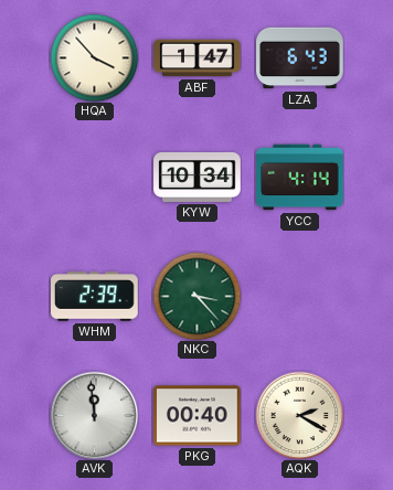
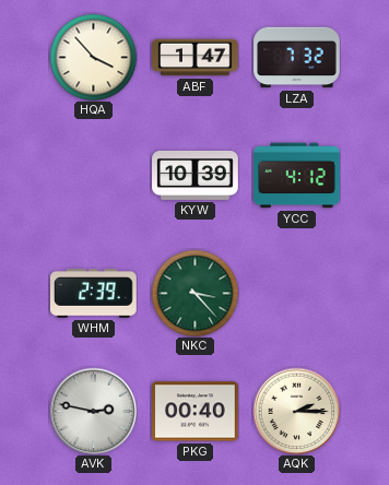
LZA: 6:43 -> 7:32
KYW: 10:34 -> 10:39
YCC: 4:14 -> 4:12
AVK: 11:59 -> 2:47
AQK: 2:20 -> 2:15
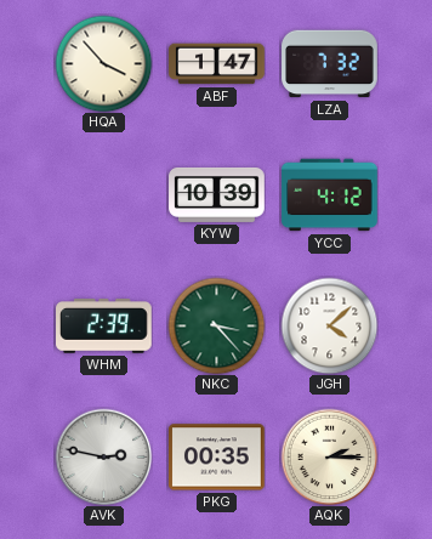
JGH: none -> 4:08
PKG: 00:40 -> 00:35
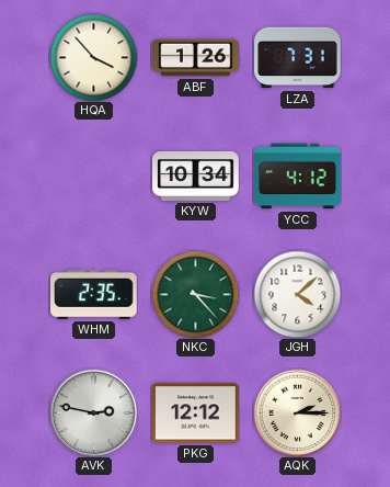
ABF: 1:47 -> 1:26
LZA: 7:32 -> 7:31
KYW: 10:39 -> 10:34
WHM: 2:39 -> 2:35
PKG: 00:35 -> 12:12
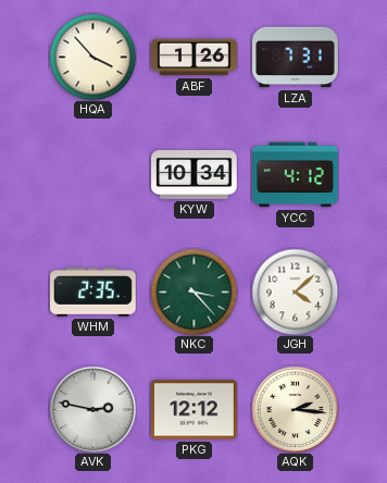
AQK: 2:15 -> 2:16
